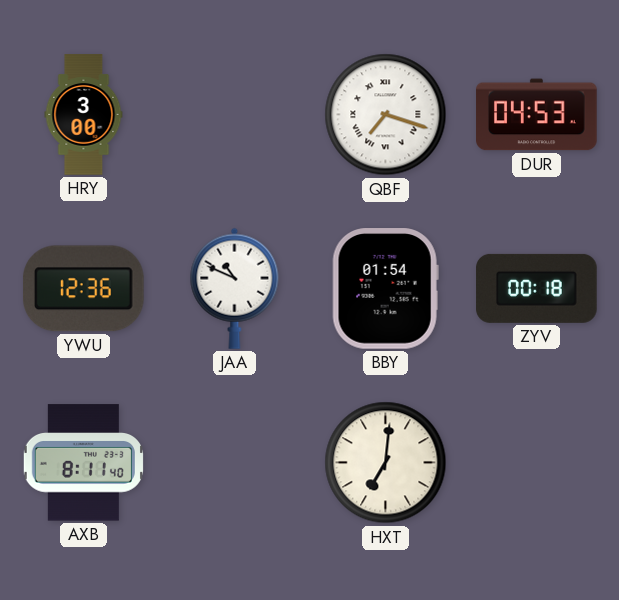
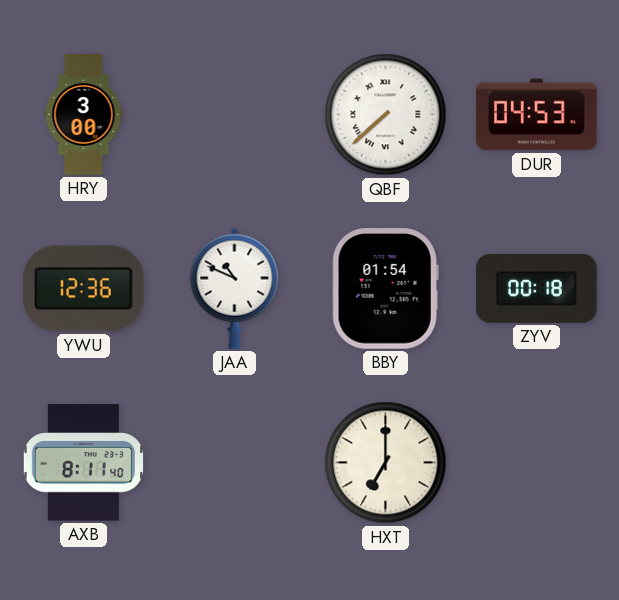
QBF: 7:18 -> 7:38
HXT: 7:01 -> 7:00
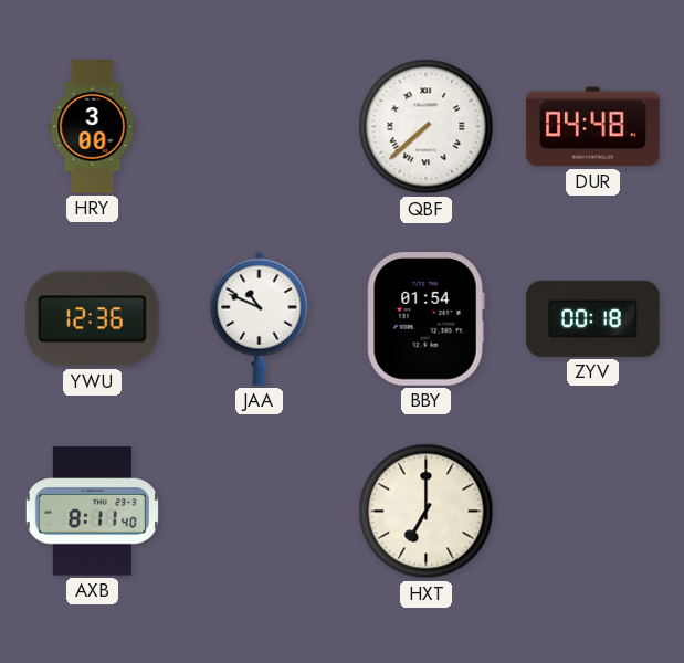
DUR: 04:53 -> 04:48
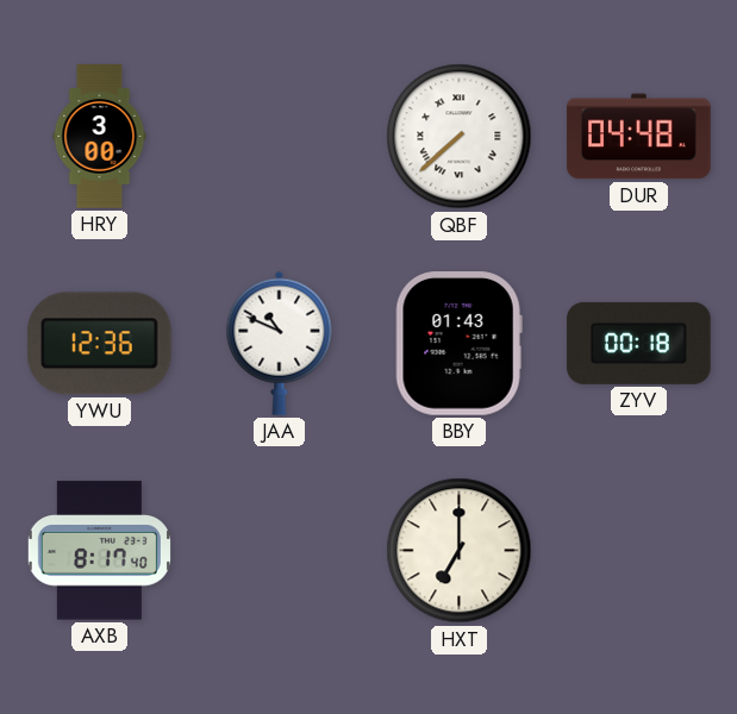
BBY: 01:54 -> 01:43
AXB: 8:11 -> 8:17
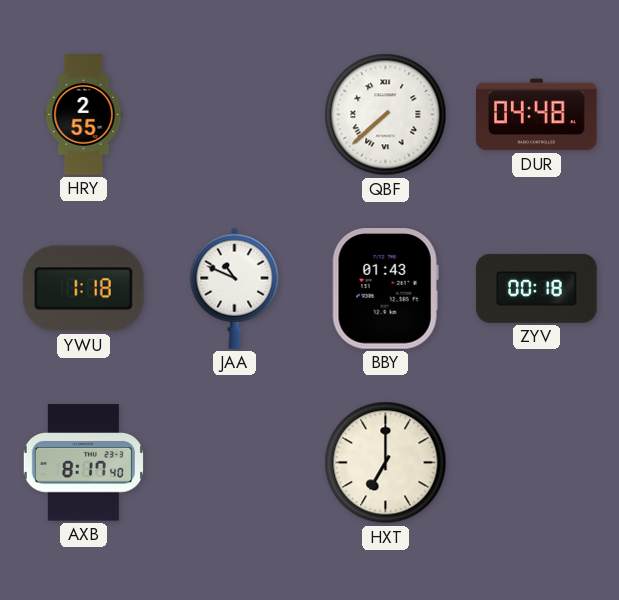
HRY: 3:00 -> 2:55
YWU: 12:36 -> 1:18
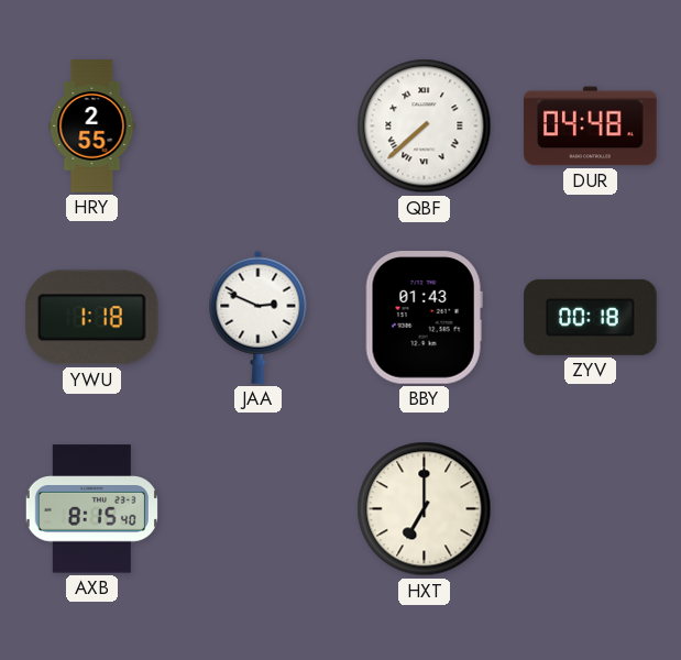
JAA: 10:49 -> 2:49
AXB: 8:17 -> 8:15
